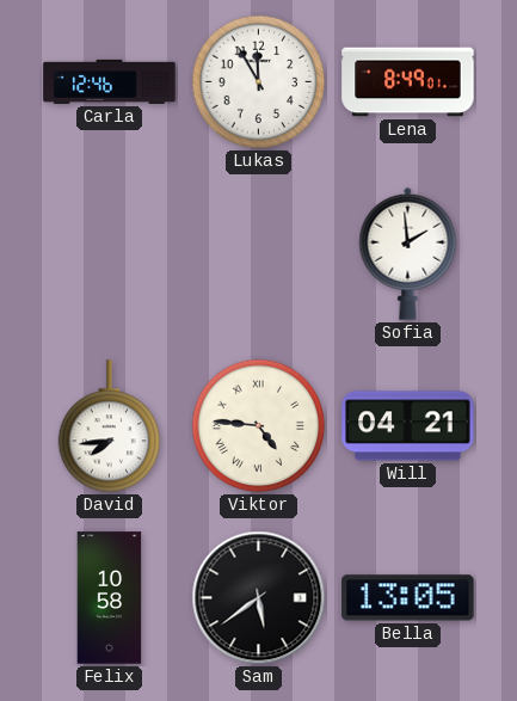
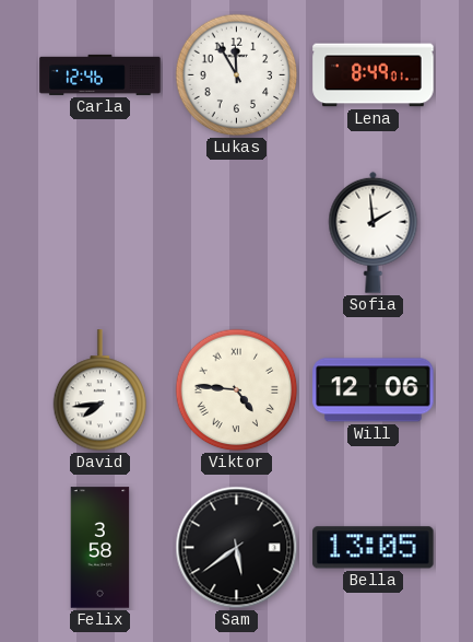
Will: 04:21 -> 12:06
Felix: 10:58 -> 3:58
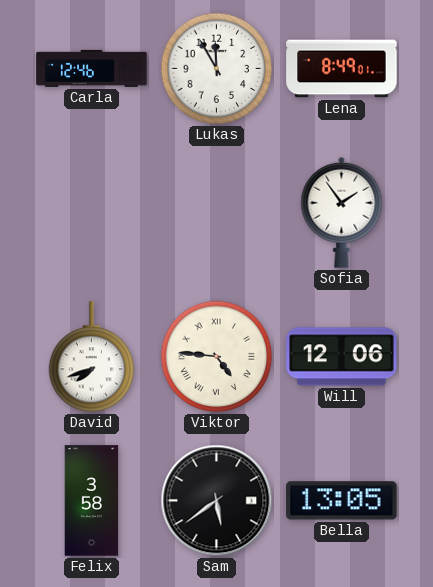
Sofia: 1:59 -> 1:54
David: 7:44 -> 7:42
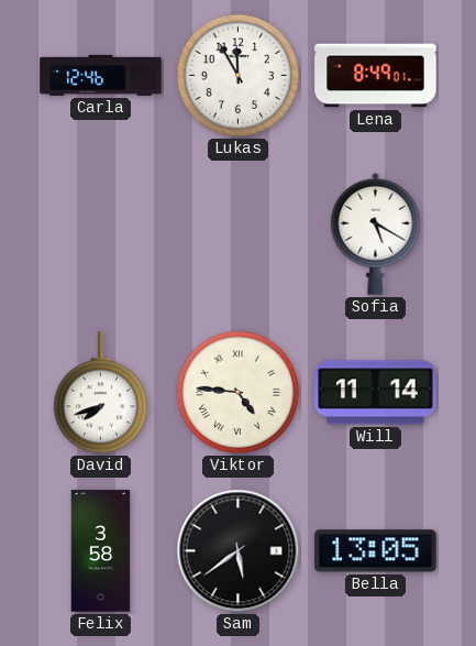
Sofia: 1:54 -> 5:20
Will: 12:06 -> 11:14
